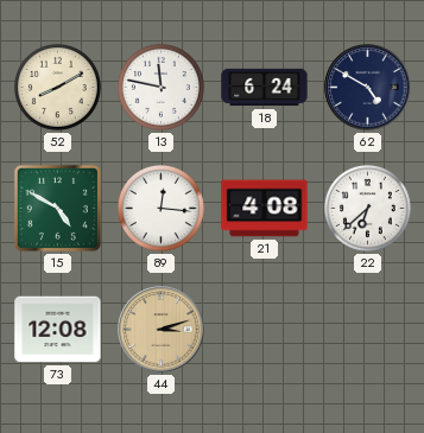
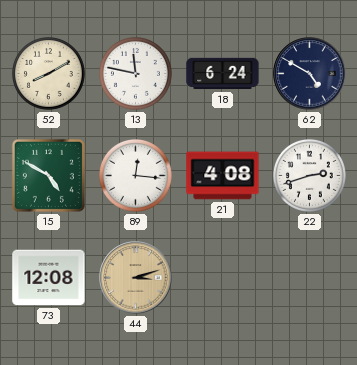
22: 6:38 -> 2:42
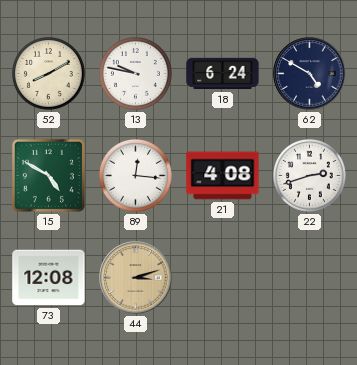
13: 11:47 -> 9:47
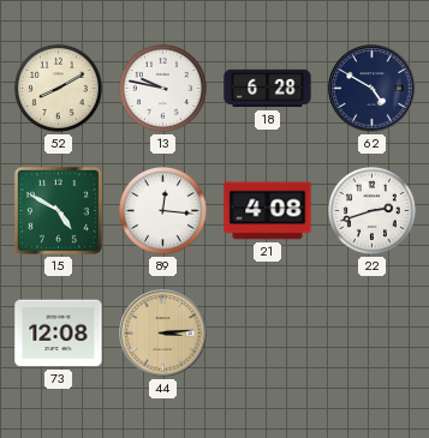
18: 6:24 -> 6:28
44: 3:12 -> 3:14
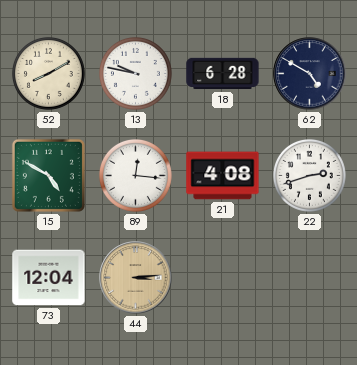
73: 12:08 -> 12:04
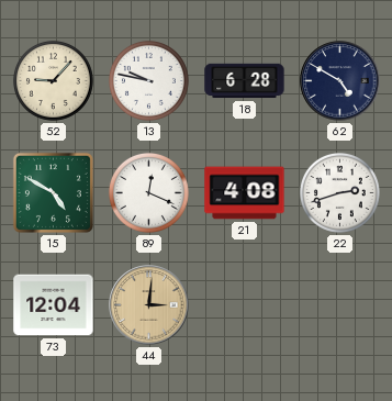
52: 8:10 -> 9:07
89: 12:16 -> 12:19
44: 3:14 -> 3:01
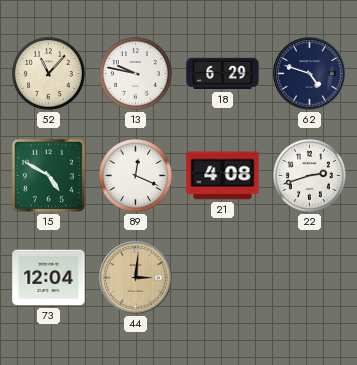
52: 9:07 -> 11:07
18: 6:28 -> 6:29
62: 4:50 -> 4:48
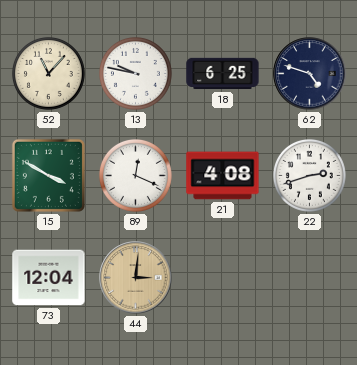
18: 6:29 -> 6:25
15: 4:50 -> 3:50
